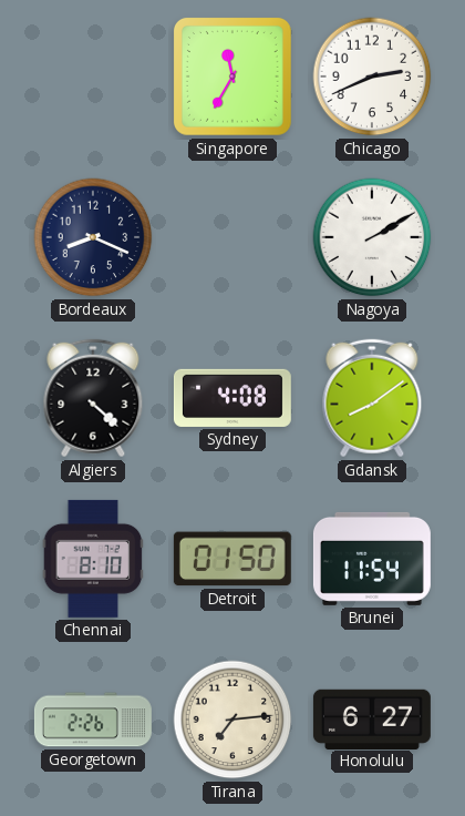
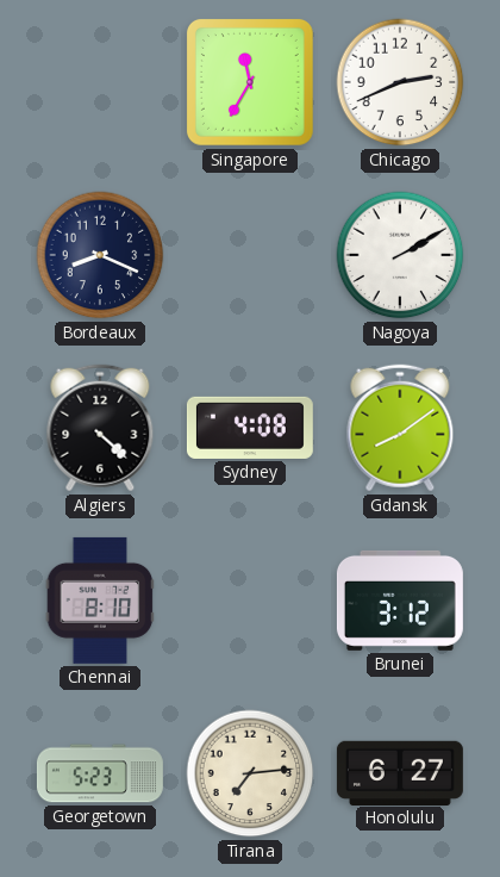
Detroit: 01:50 -> none
Brunei: 11:54 -> 3:12
Georgetown: 2:26 -> 5:23
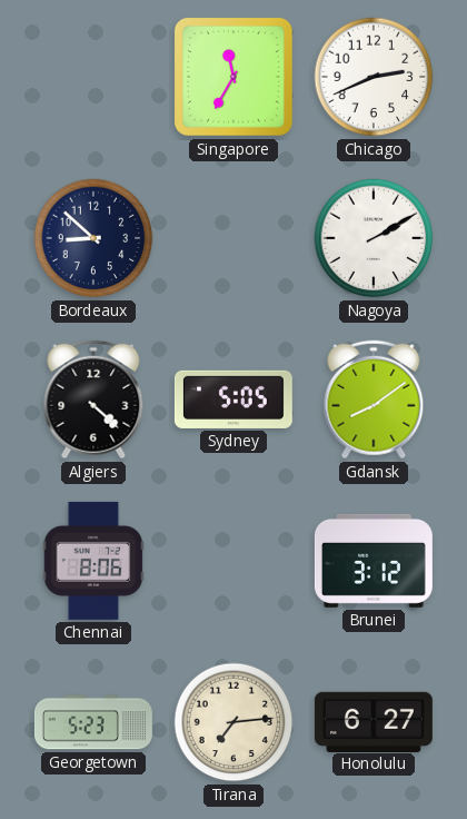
Bordeaux: 8:19 -> 8:52
Sydney: 4:08 -> 5:05
Chennai: 8:10 -> 8:06
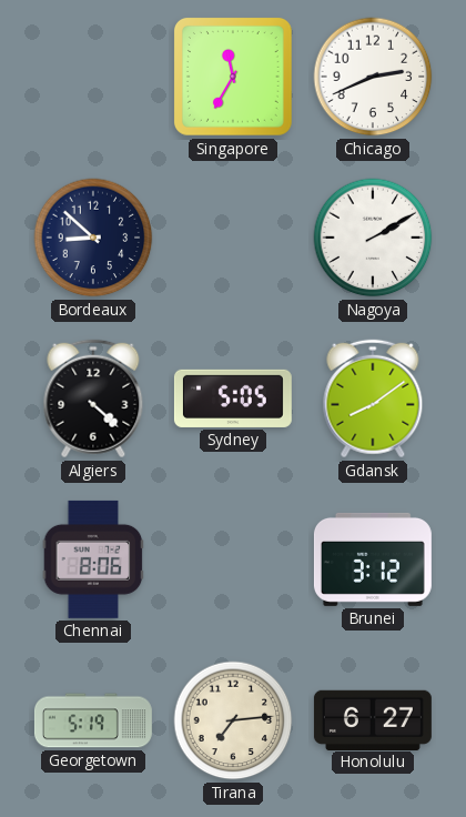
Georgetown: 5:23 -> 5:19
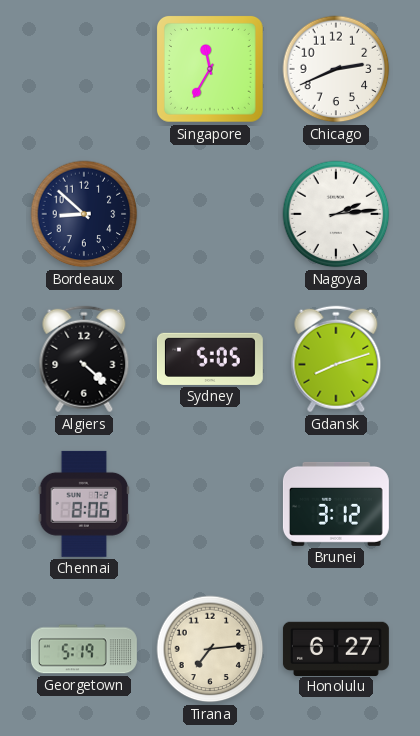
Nagoya: 2:10 -> 2:14
Gdansk: 8:09 -> 8:12
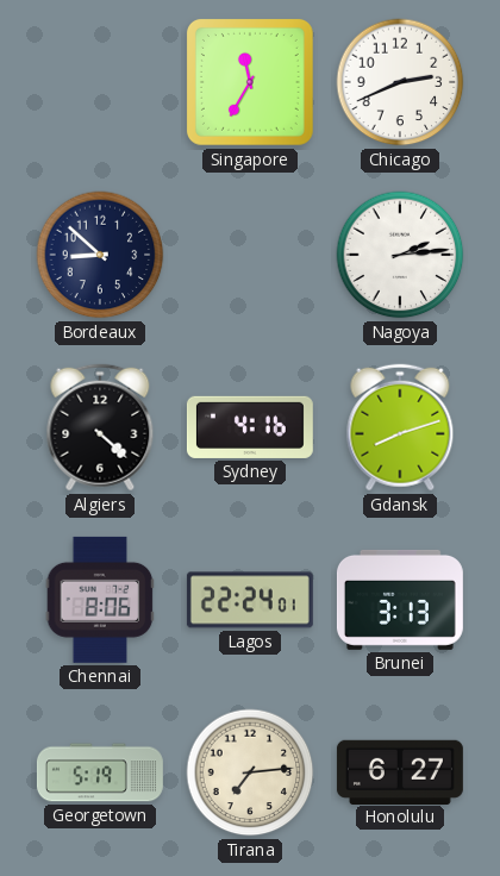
Sydney: 5:05 -> 4:16
Lagos: none -> 22:24
Brunei: 3:12 -> 3:13
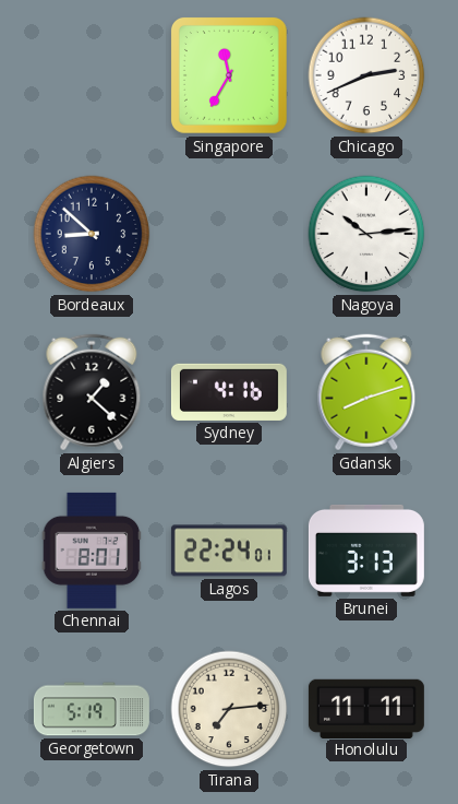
Nagoya: 2:14 -> 10:14
Algiers: 4:22 -> 1:22
Chennai: 8:06 -> 8:01
Honolulu: 6:27 -> 11:11
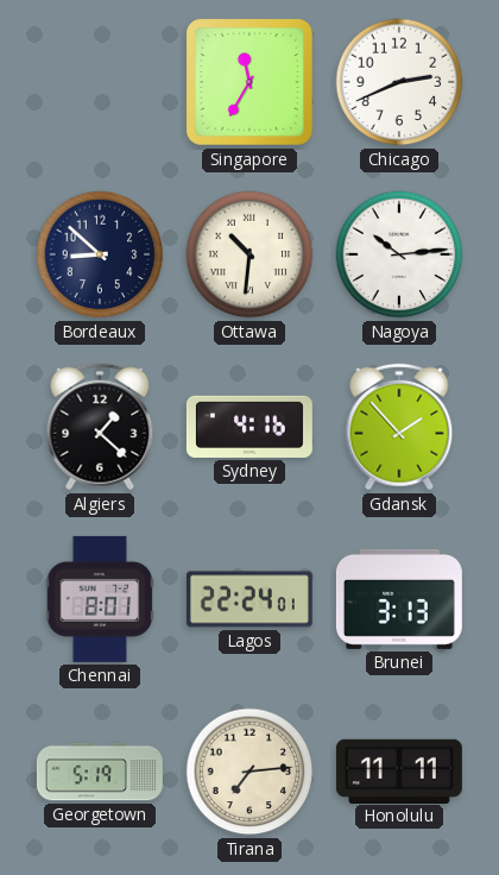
Ottawa: none -> 10:31
Gdansk: 8:12 -> 1:53
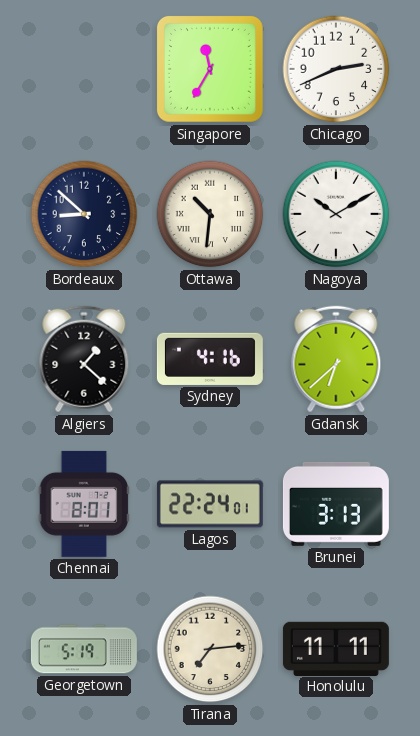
Nagoya: 10:14 -> 10:10
Gdansk: 1:53 -> 6:38
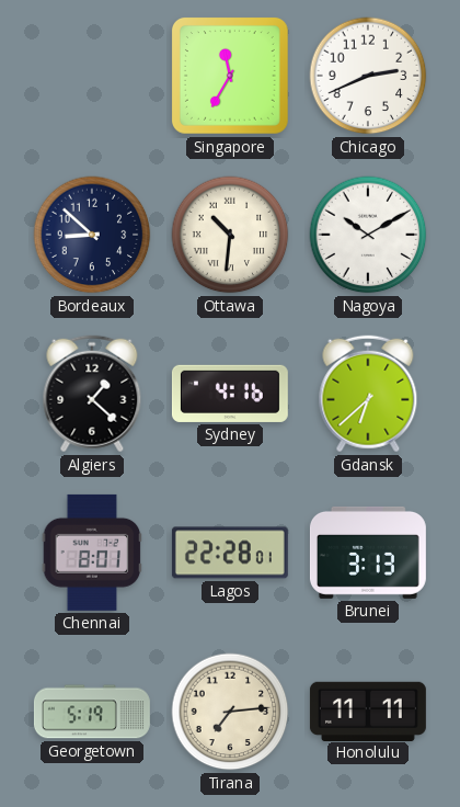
Lagos: 22:24 -> 22:28
